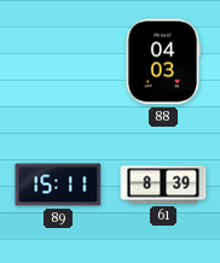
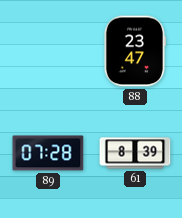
88: 04:03 -> 23:47
89: 15:11 -> 07:28
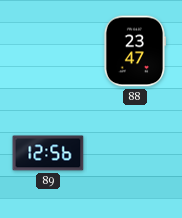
89: 07:28 -> 12:56
61: 8:39 -> none
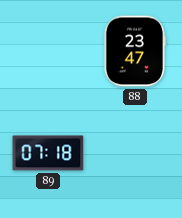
89: 12:56 -> 07:18
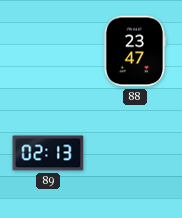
89: 07:18 -> 02:13
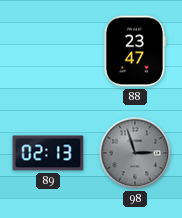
98: none -> 2:57
